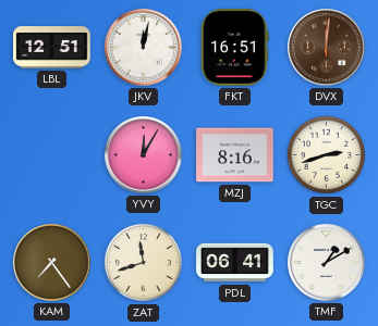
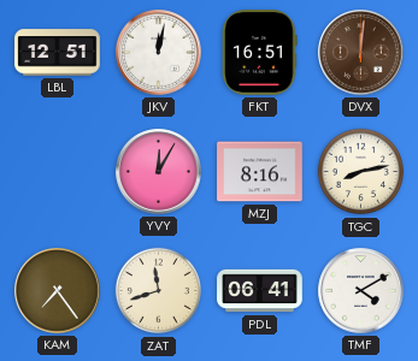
TGC: 2:42 -> 8:13
TMF: 1:10 -> 4:10
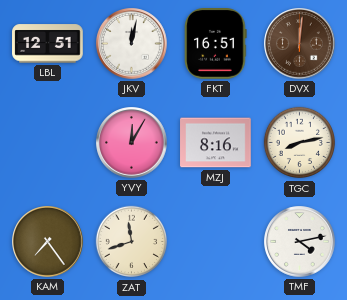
PDL: 06:41 -> none
TMF: 4:10 -> 4:13
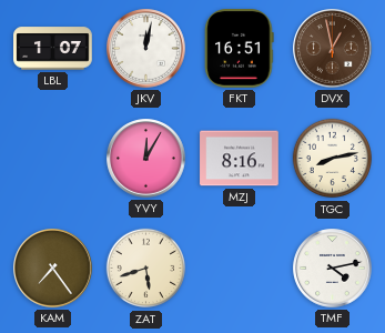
LBL: 12:51 -> 1:07
DVX: 12:01 -> 12:58
ZAT: 11:42 -> 5:42
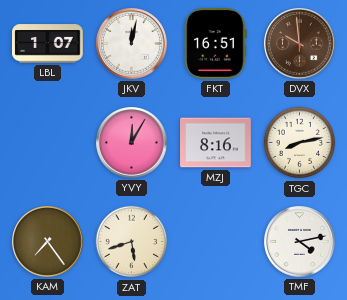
DVX: 12:58 -> 9:59
